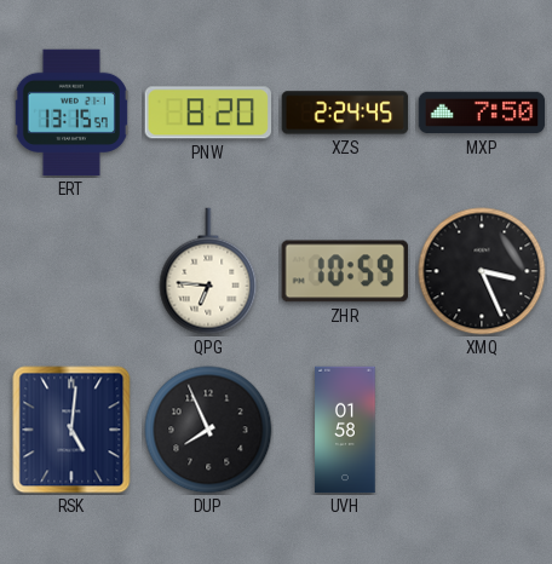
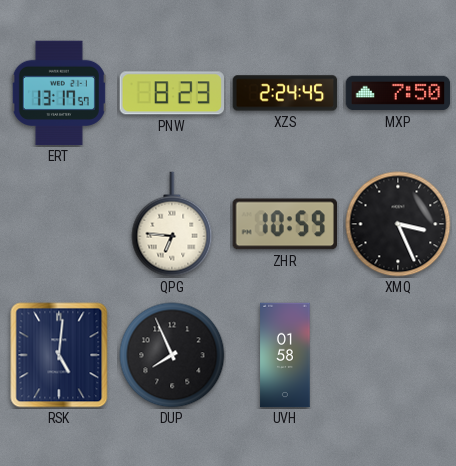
ERT: 13:15 -> 13:17
PNW: 8:20 -> 8:23
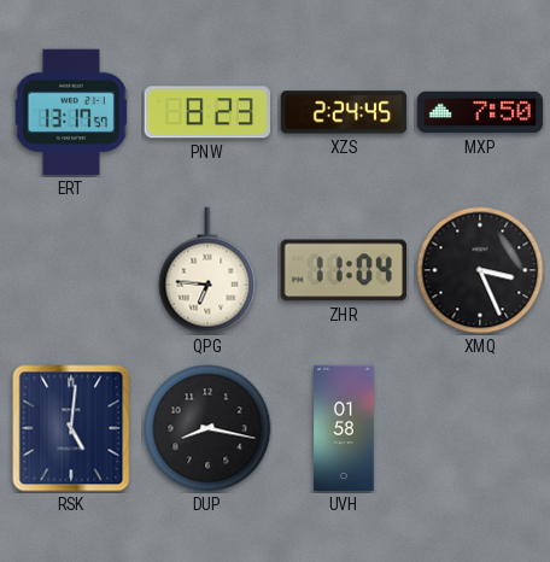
ZHR: 10:59 -> 11:04
DUP: 7:56 -> 8:17
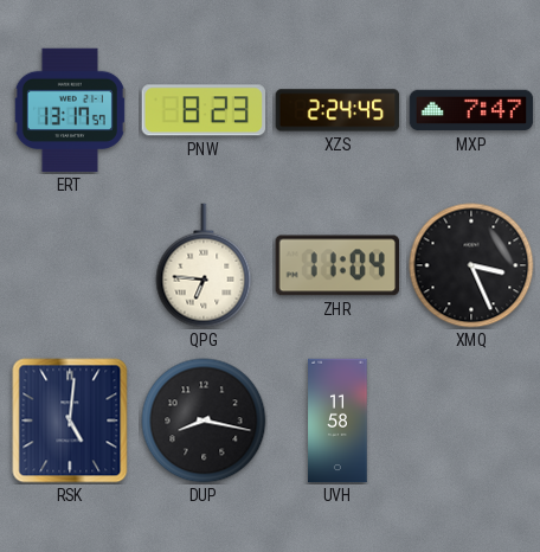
MXP: 7:50 -> 7:47
UVH: 01:58 -> 11:58
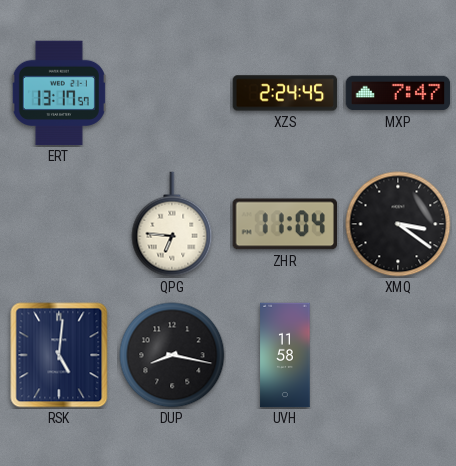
PNW: 8:23 -> none
XMQ: 3:26 -> 3:21
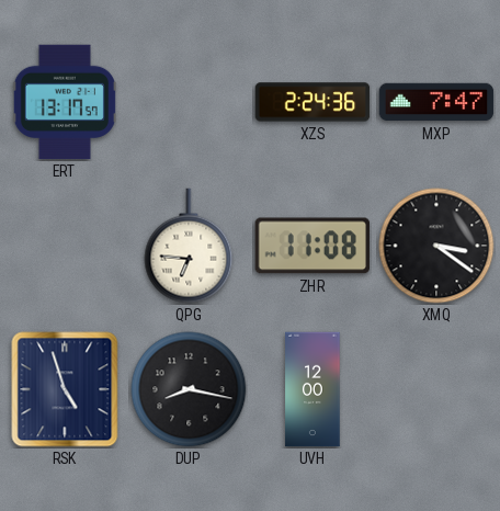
XZS: 2:24:45 -> 2:24:36
ZHR: 11:04 -> 11:08
RSK: 5:01 -> 4:57
UVH: 11:58 -> 12:00
